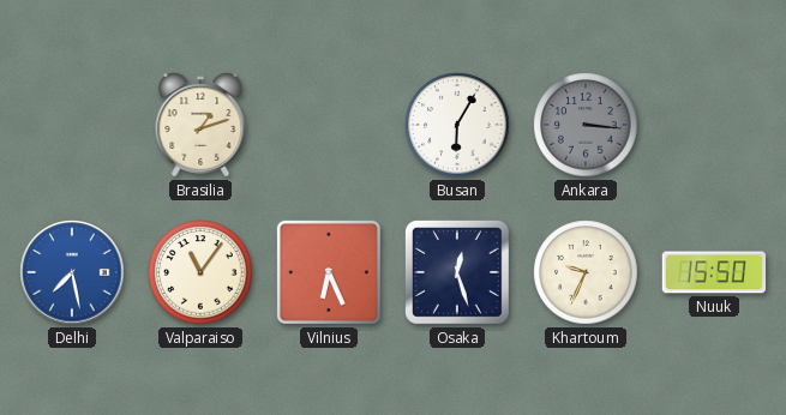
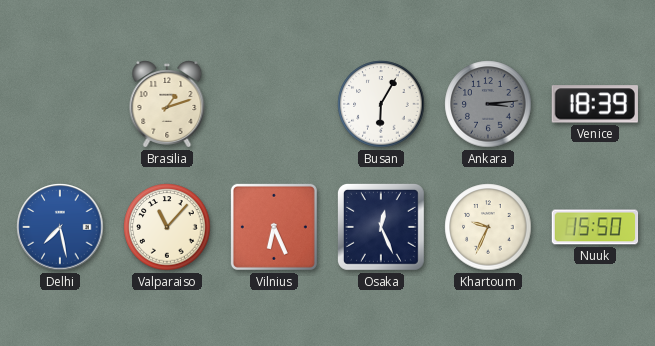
Ankara: 3:16 -> 3:14
Venice: none -> 18:39
Valparaiso: 11:06 -> 11:07
Osaka: 12:27 -> 12:26
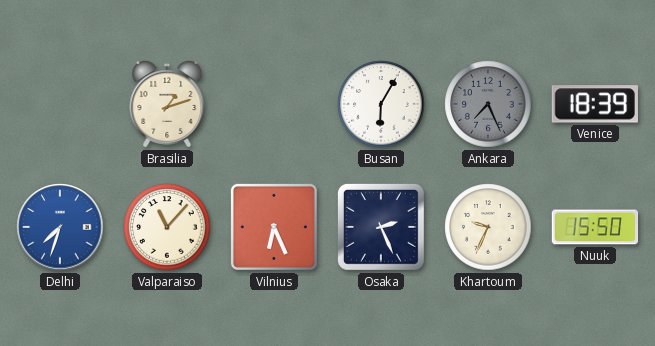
Ankara: 3:14 -> 7:26
Delhi: 7:28 -> 7:33
Osaka: 12:26 -> 2:26
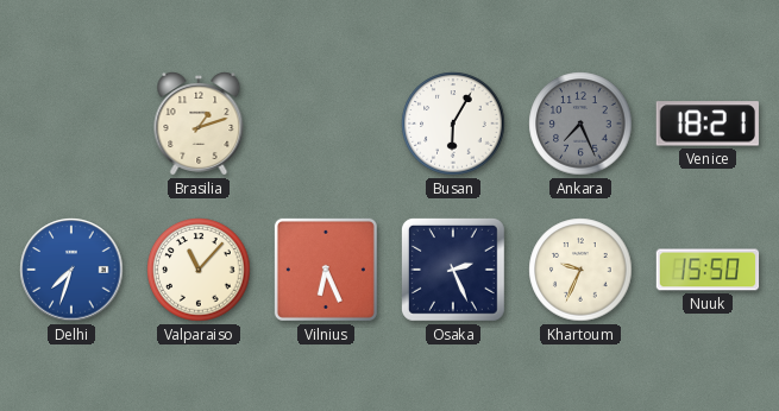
Venice: 18:39 -> 18:21
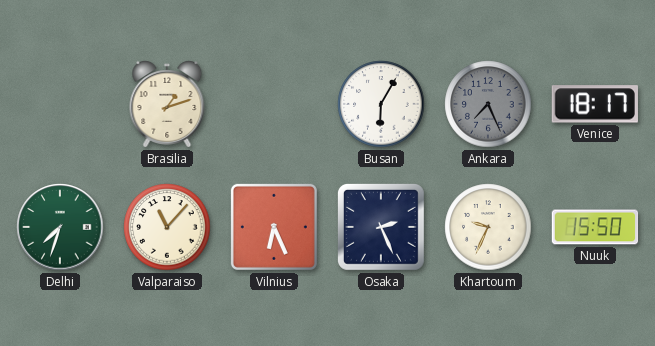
Venice: 18:21 -> 18:17
Delhi dial: blue -> green
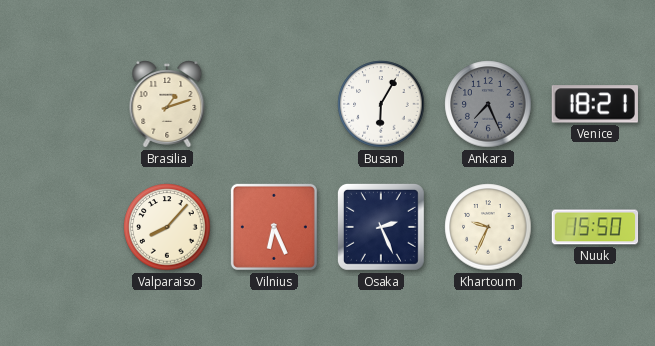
Venice: 18:17 -> 18:21
Delhi: 7:33 -> none
Valparaiso: 11:07 -> 8:07
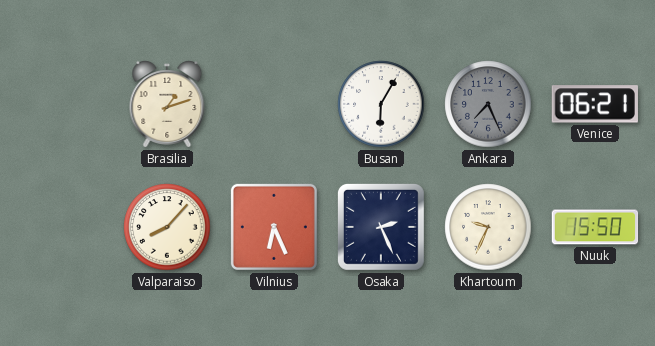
Venice: 18:21 -> 06:21
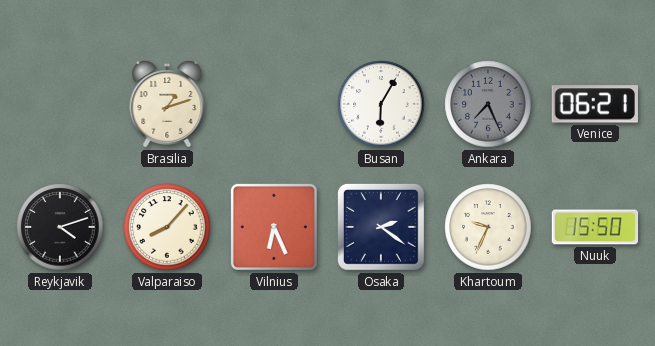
Reykjavik: none -> 4:12
Osaka: 2:26 -> 2:21
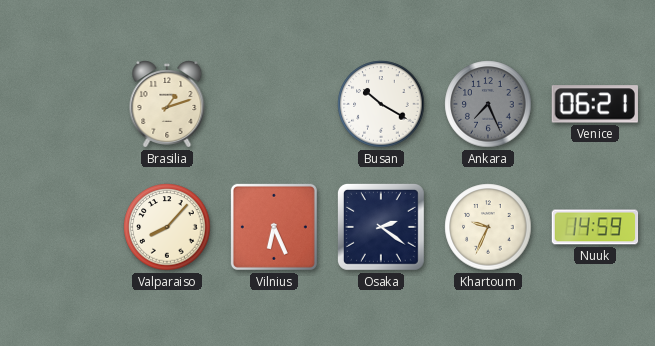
Busan: 6:05 -> 10:20
Reykjavik: 4:12 -> none
Nuuk: 15:50 -> 14:59
